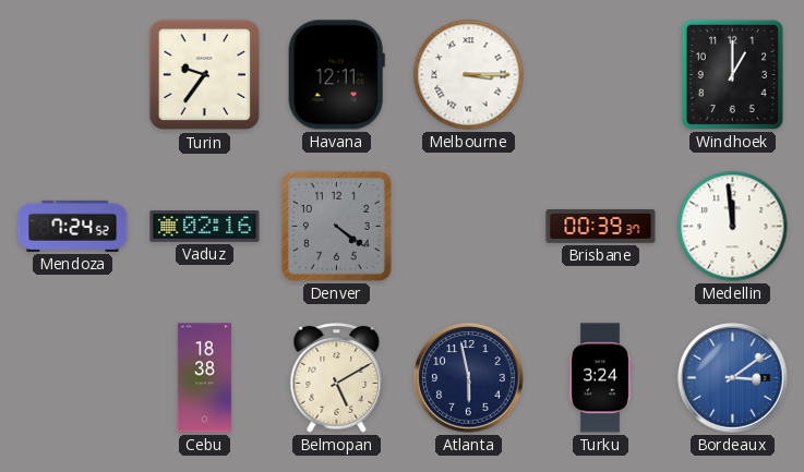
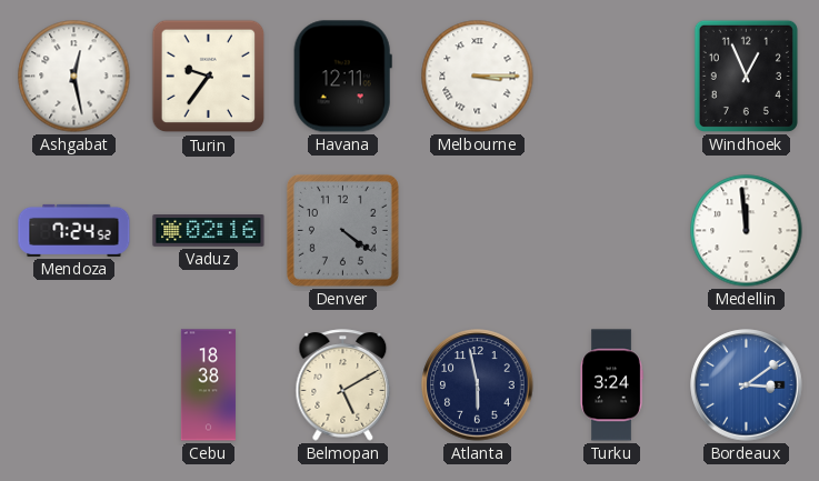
Ashgabat: none -> 12:28
Windhoek: 1:00 -> 12:56
Brisbane: 00:39 -> none
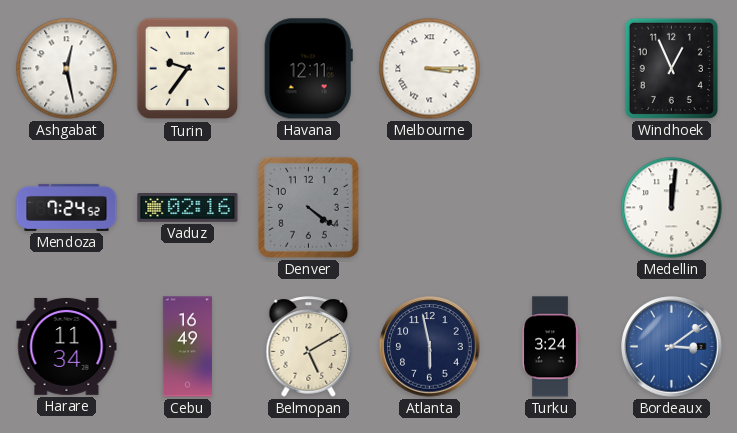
Medellin: 11:59 -> 12:01
Harare: none -> 11:34
Cebu: 18:38 -> 16:49
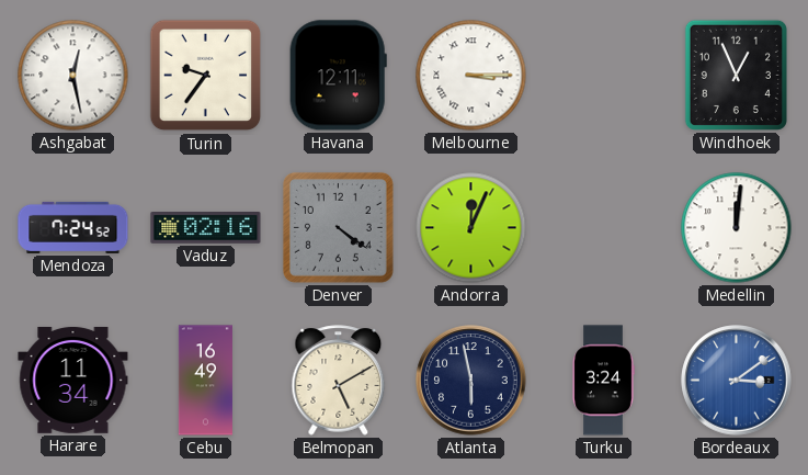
Andorra: none -> 12:04
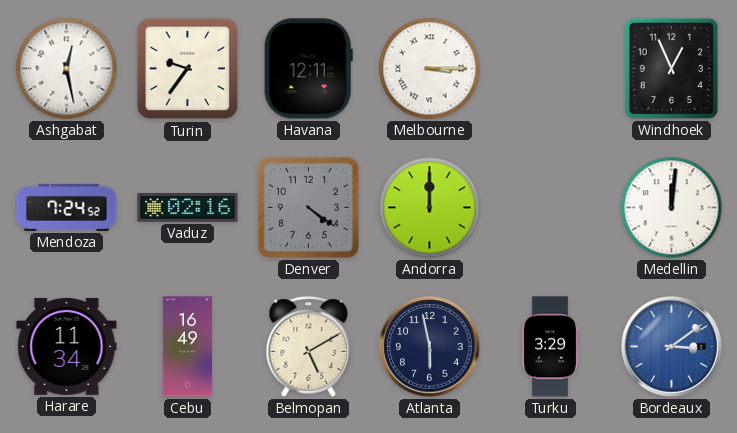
Andorra: 12:04 -> 12:00
Turku: 3:24 -> 3:29
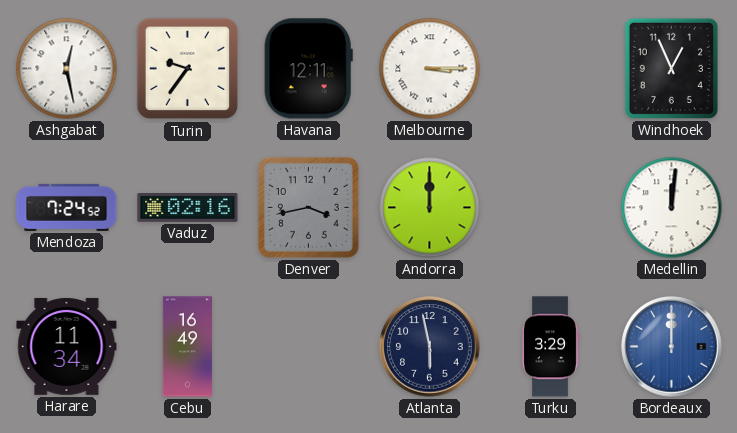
Denver: 4:21 -> 3:43
Belmopan: 5:10 -> none
Bordeaux: 3:09 -> 12:00
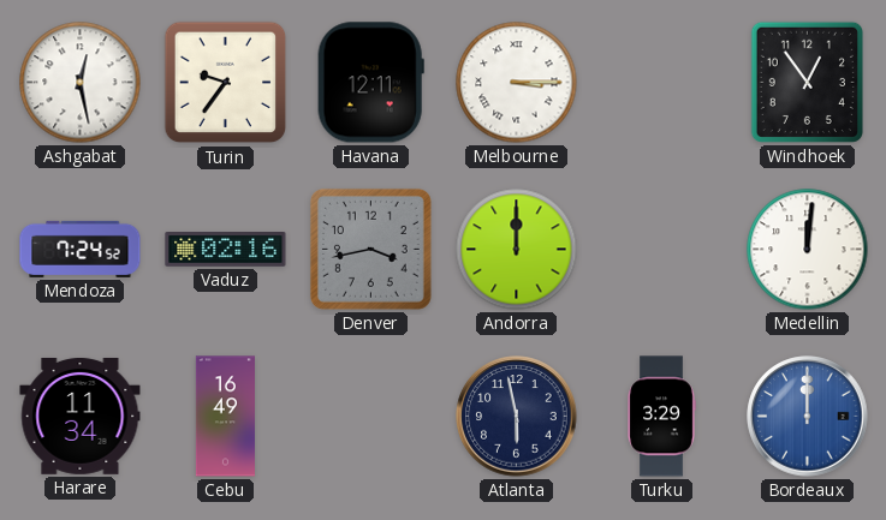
Windhoek: 12:56 -> 12:54
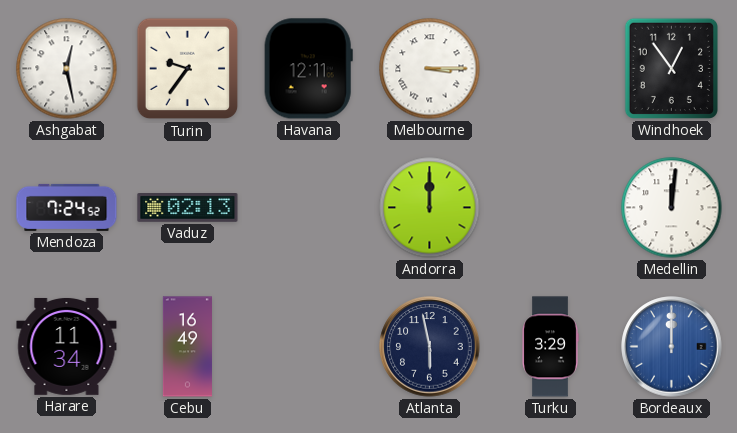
Vaduz: 02:16 -> 02:13
Denver: 3:43 -> none
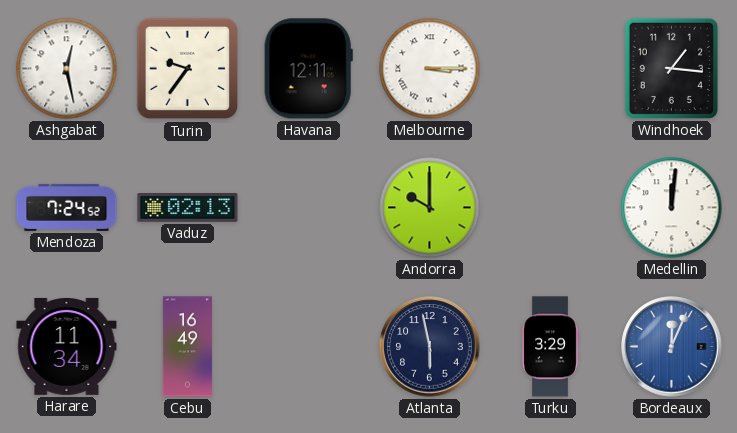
Windhoek: 12:54 -> 1:16
Andorra: 12:00 -> 10:00
Bordeaux: 12:00 -> 12:04
